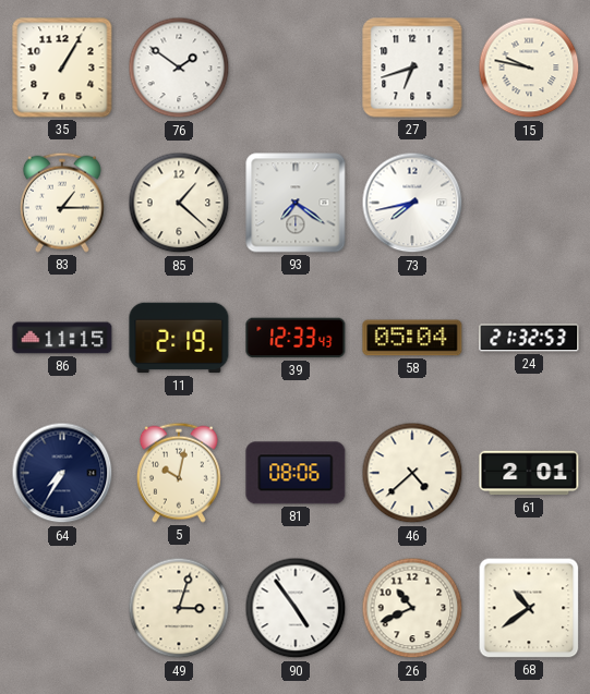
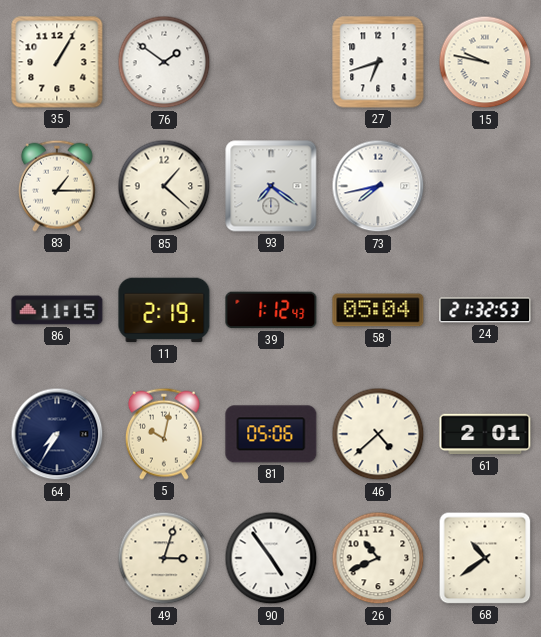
39: 12:33 -> 1:12
81: 08:06 -> 05:06
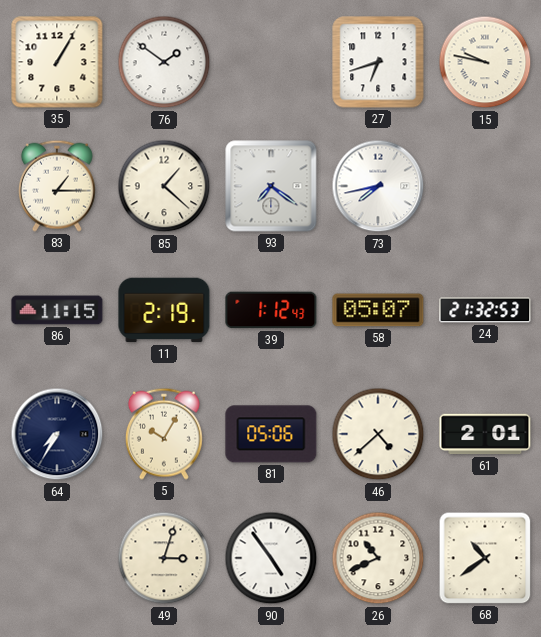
58: 05:04 -> 05:07
5: 10:02 -> 10:05
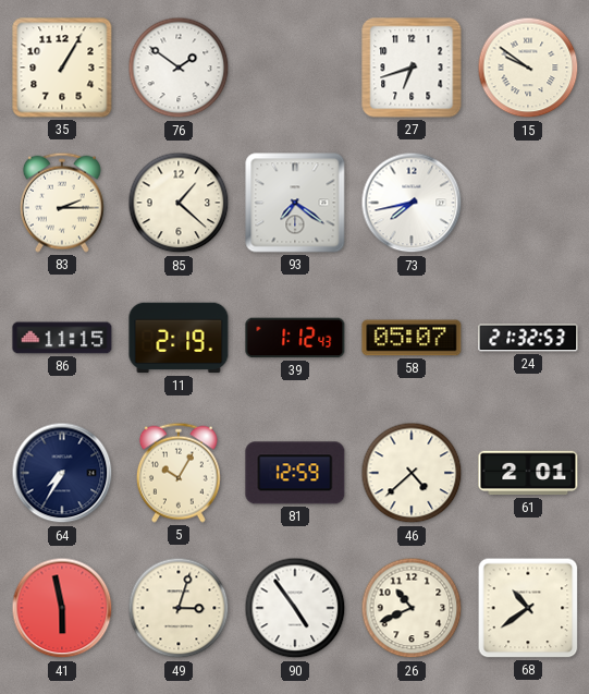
15: 9:47 -> 9:51
83: 1:15 -> 2:15
81: 05:06 -> 12:59
41: none -> 5:58
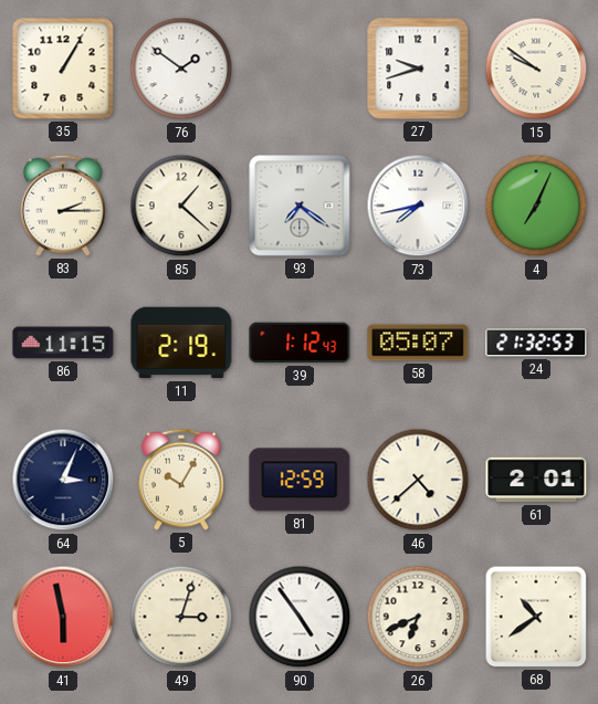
27: 6:42 -> 9:42
4: none -> 7:04
64: 7:35 -> 3:04
26: 10:41 -> 6:41
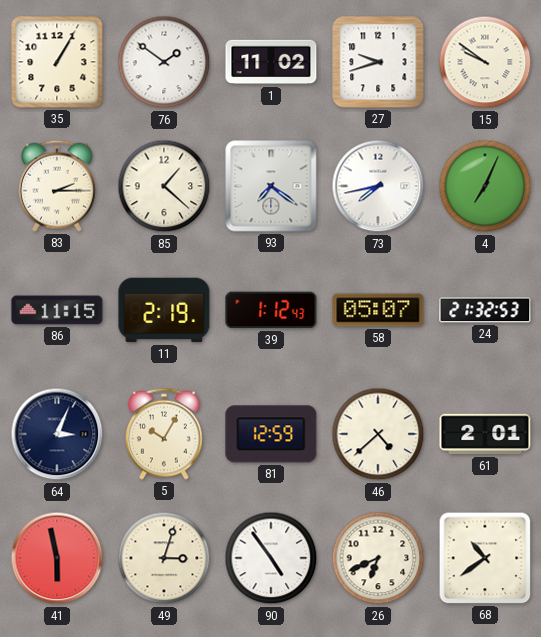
1: none -> 11:02
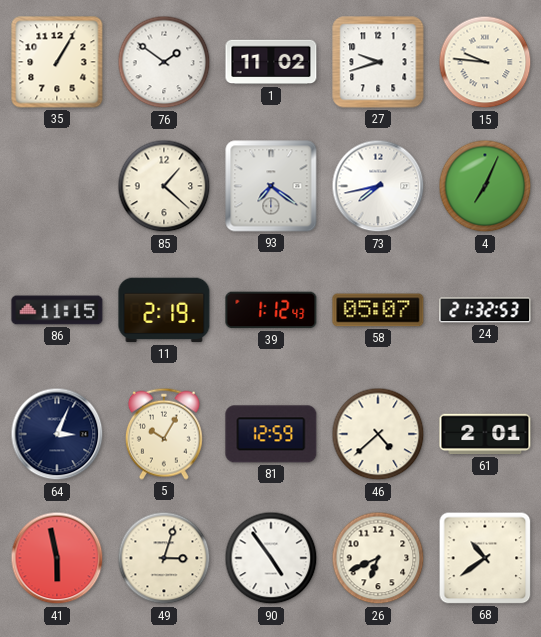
15: 9:51 -> 9:46
83: 2:15 -> none
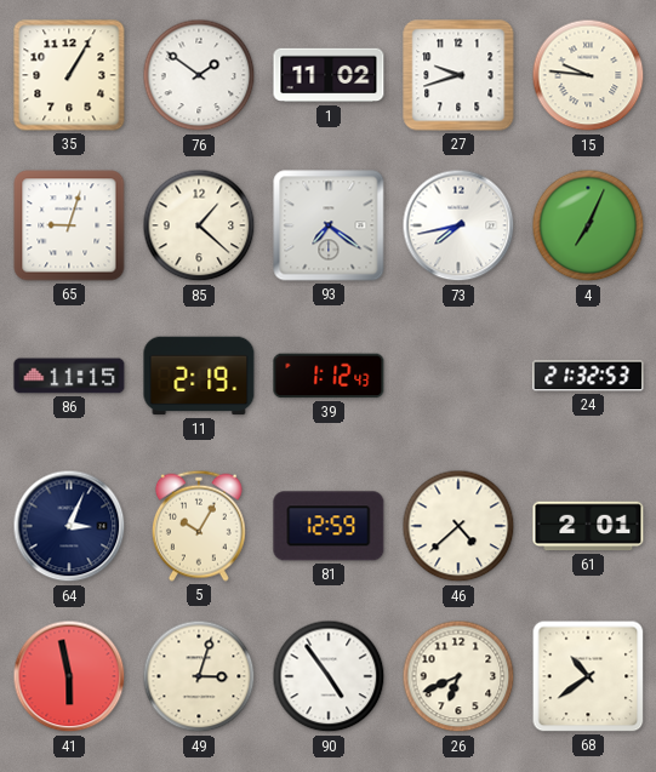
65: none -> 9:03
58: 05:07 -> none
